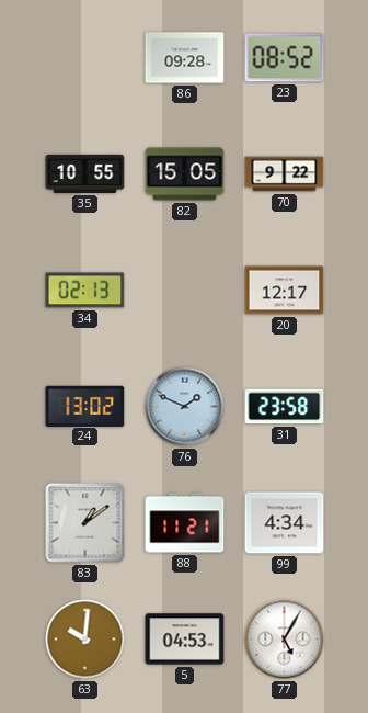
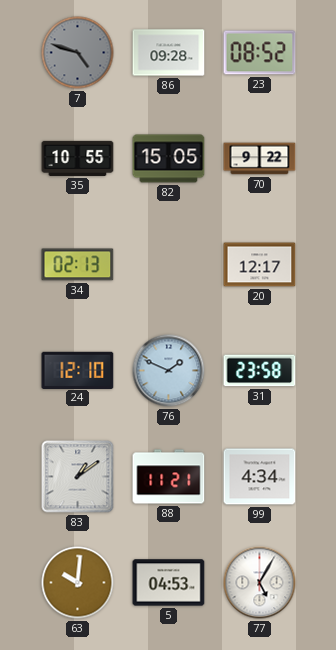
7: none -> 4:48
24: 13:02 -> 12:10
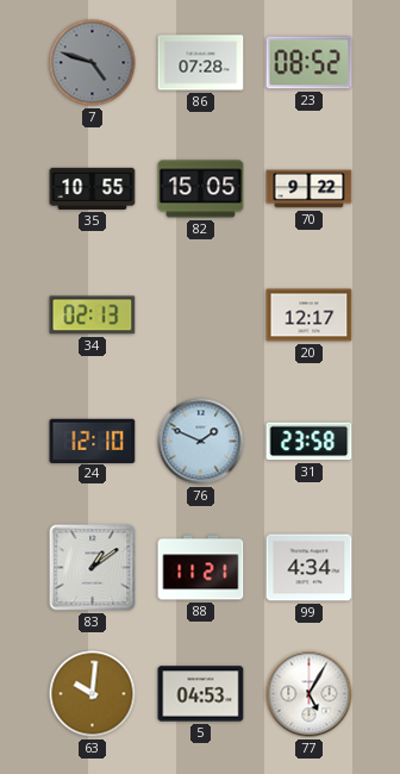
86: 09:28 -> 07:28
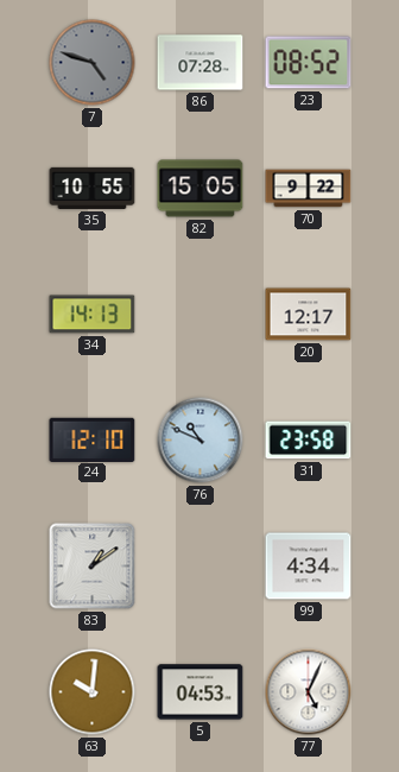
34: 02:13 -> 14:13
76: 1:49 -> 10:49
88: 11:21 -> none
77: 5:05 -> 5:04
